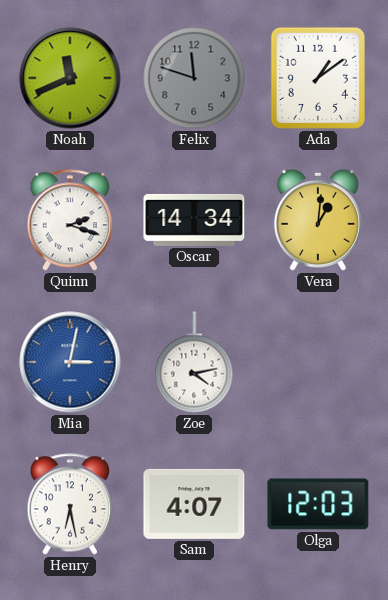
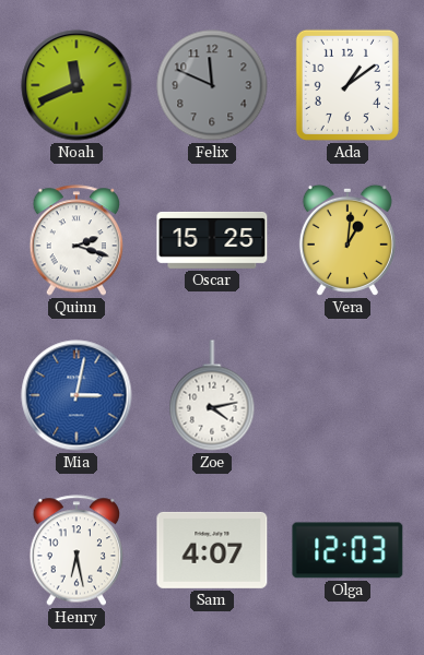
Felix: 11:48 -> 11:49
Oscar: 14:34 -> 15:25
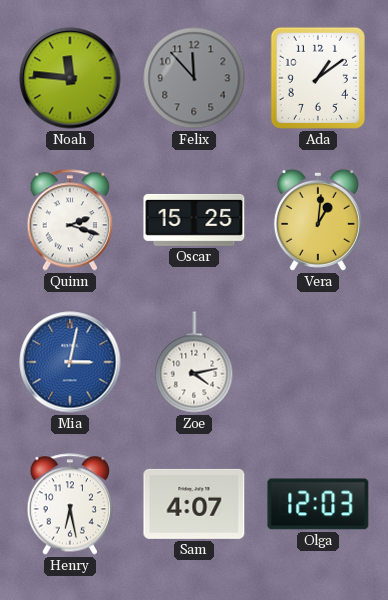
Noah: 11:41 -> 11:46
Felix: 11:49 -> 11:53
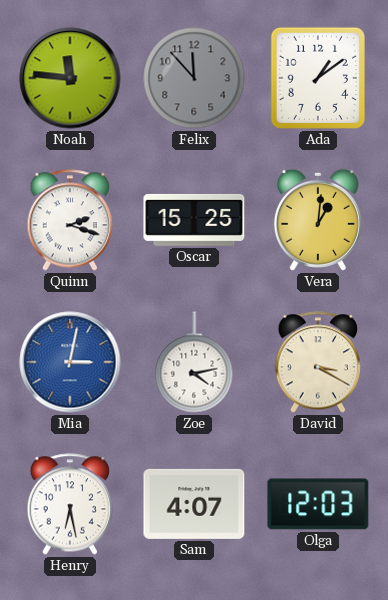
David: none -> 3:20
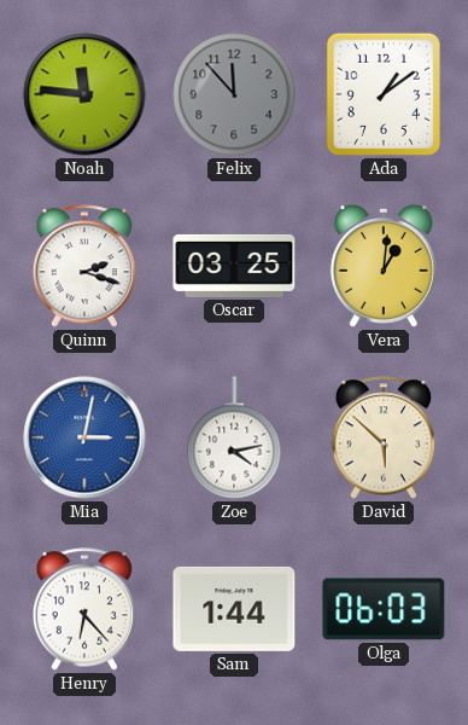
Oscar: 15:25 -> 03:25
David: 3:20 -> 5:52
Henry: 6:28 -> 6:23
Sam: 4:07 -> 1:44
Olga: 12:03 -> 06:03
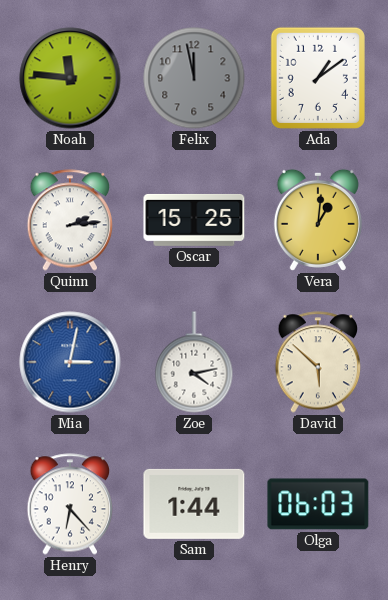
Felix: 11:53 -> 11:58
Quinn: 2:18 -> 2:14
Oscar: 03:25 -> 15:25
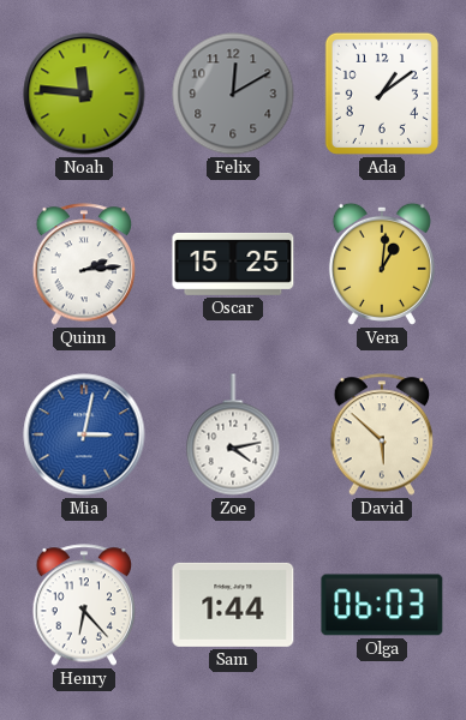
Felix: 11:58 -> 12:10
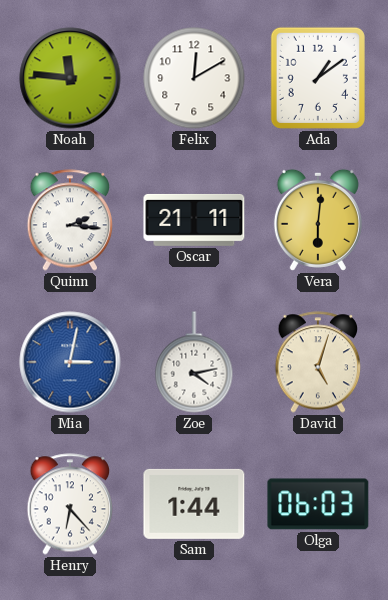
Felix dial: grey -> white
Quinn: 2:14 -> 2:16
Oscar: 15:25 -> 21:11
Vera: 1:01 -> 6:01
David: 5:52 -> 5:03
